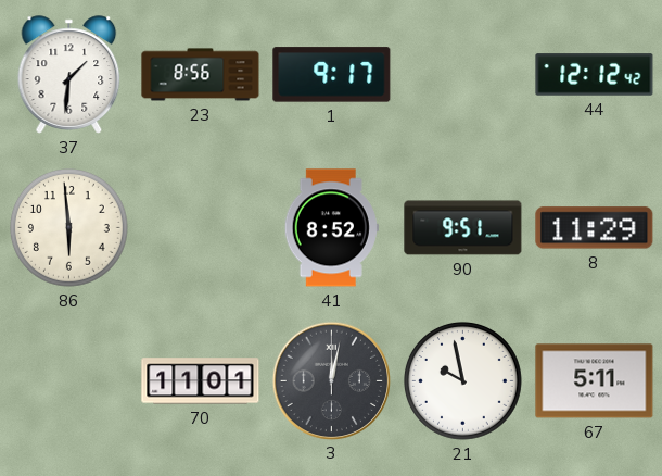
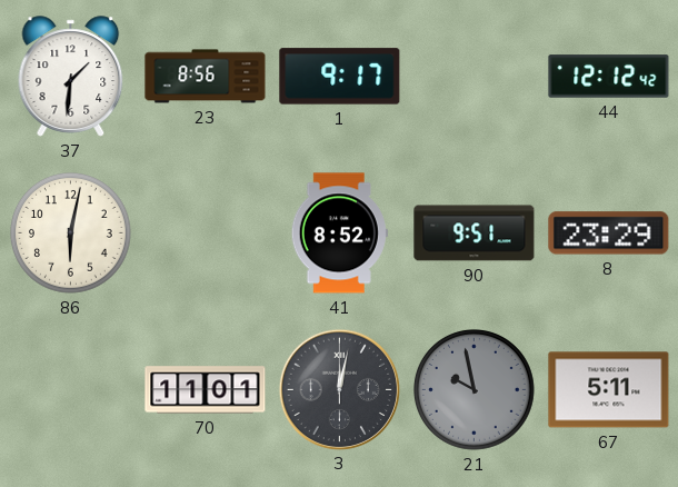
86: 5:59 -> 6:02
8: 11:29 -> 23:29
21 dial: white -> grey
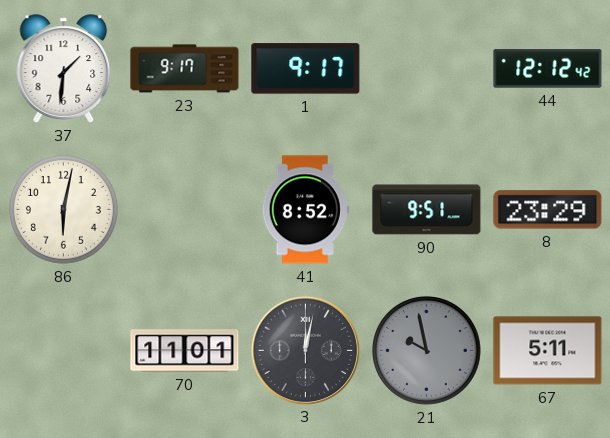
23: 8:56 -> 9:17
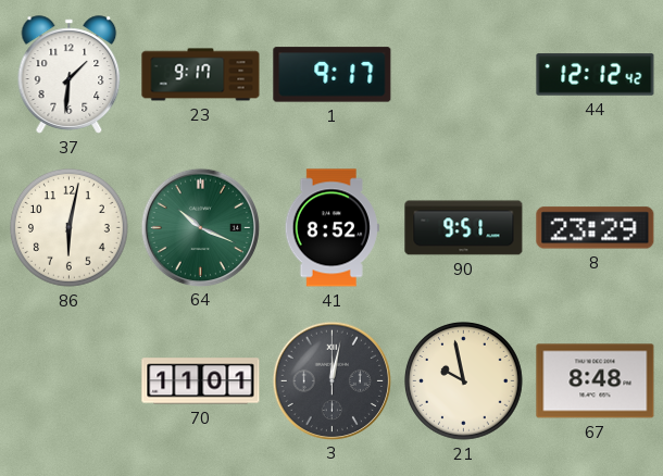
64: none -> 10:19
21 dial: grey -> cream
67: 5:11 -> 8:48
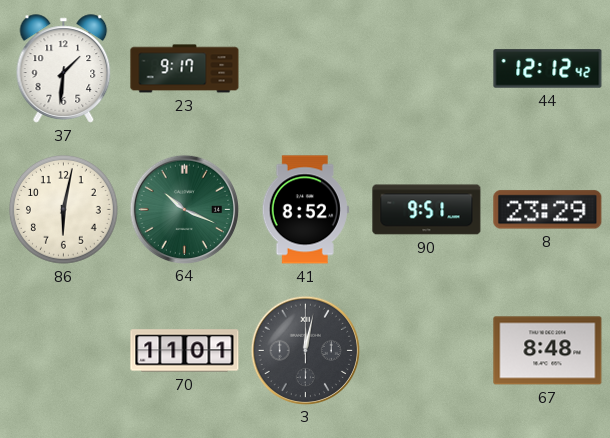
1: 9:17 -> none
21: 9:58 -> none
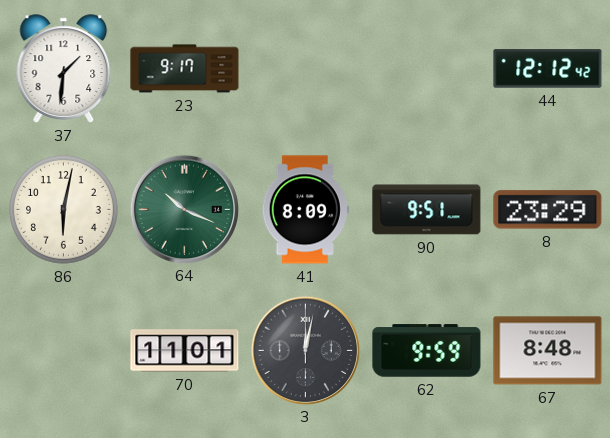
41: 8:52 -> 8:09
62: none -> 9:59
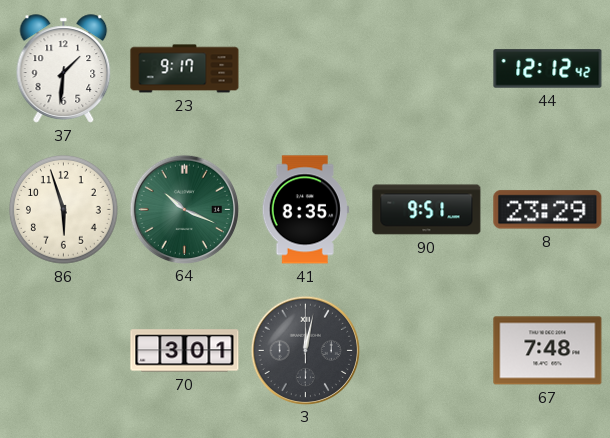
86: 6:02 -> 5:57
41: 8:09 -> 8:35
70: 11:01 -> 3:01
62: 9:59 -> none
67: 8:48 -> 7:48
